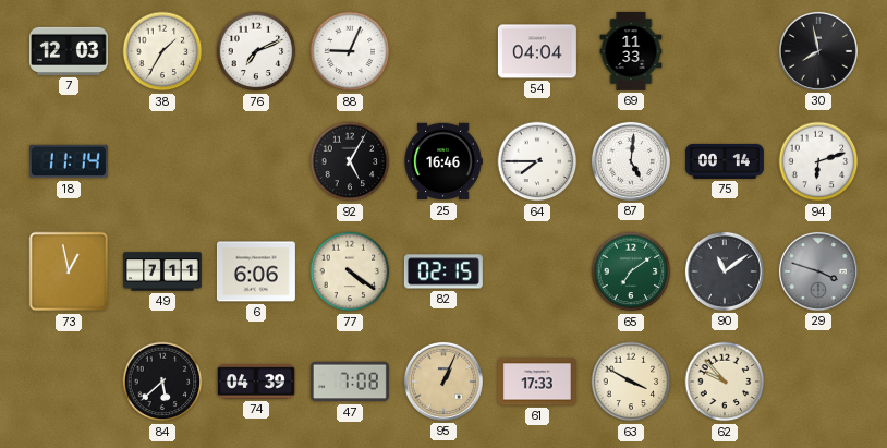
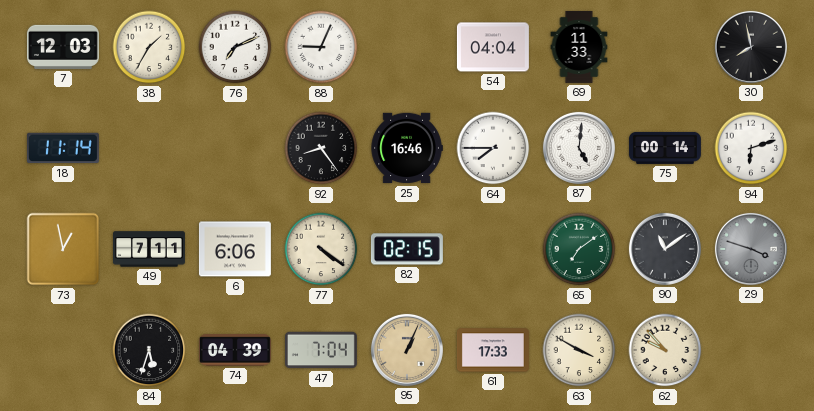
92: 5:05 -> 8:24
84: 5:38 -> 5:33
47: 7:08 -> 7:04
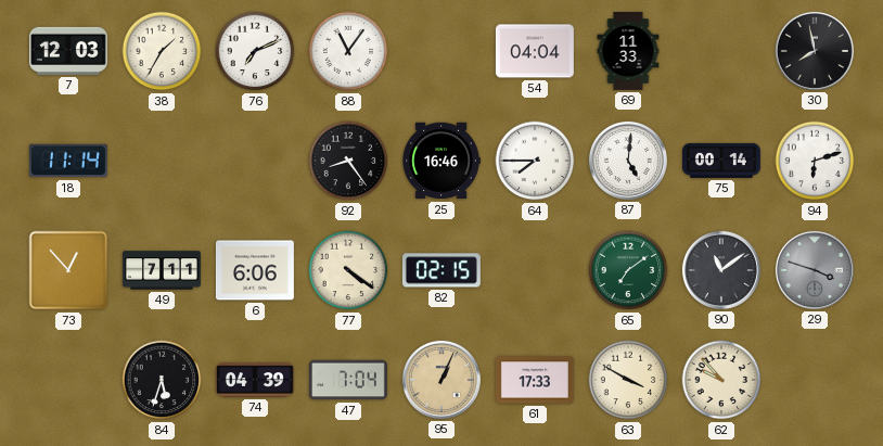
88: 9:04 -> 11:06
73: 12:58 -> 12:53
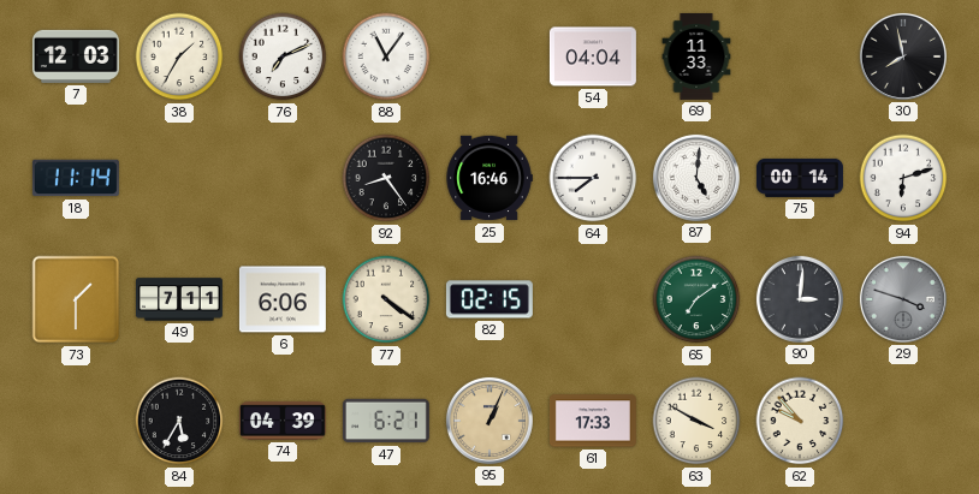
73: 12:53 -> 1:30
90: 11:09 -> 3:01
84: 5:33 -> 5:35
47: 7:04 -> 6:21
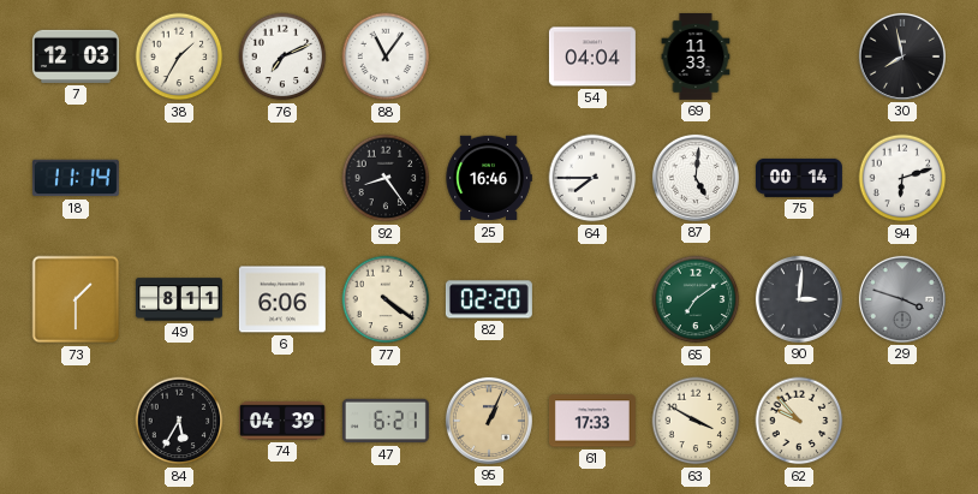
49: 7:11 -> 8:11
82: 02:15 -> 02:20
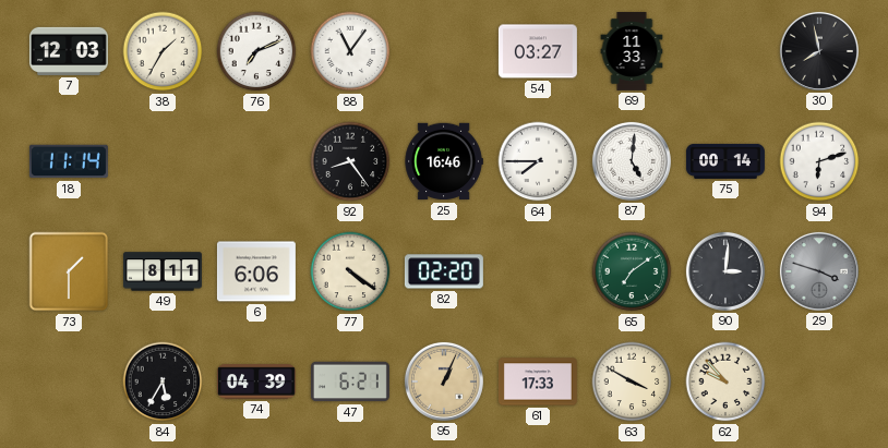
54: 04:04 -> 03:27
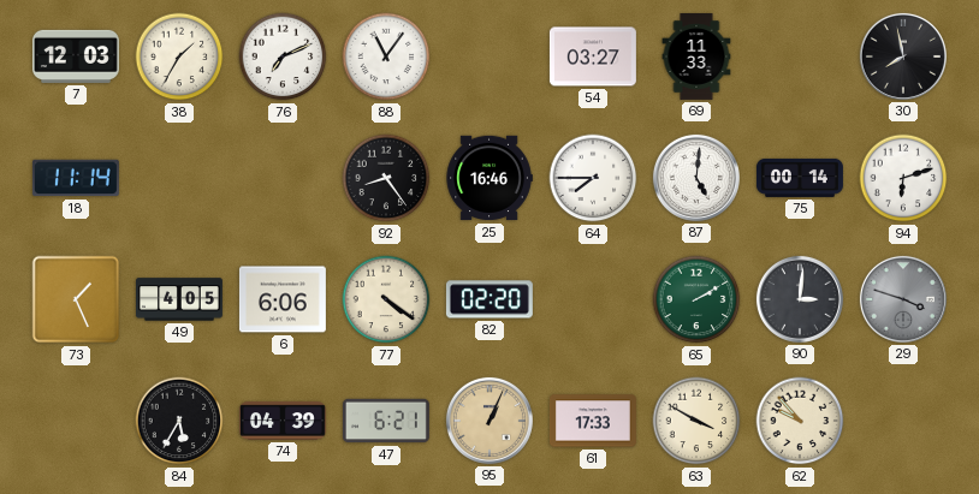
73: 1:30 -> 1:26
49: 8:11 -> 4:05
65: 7:09 -> 2:10
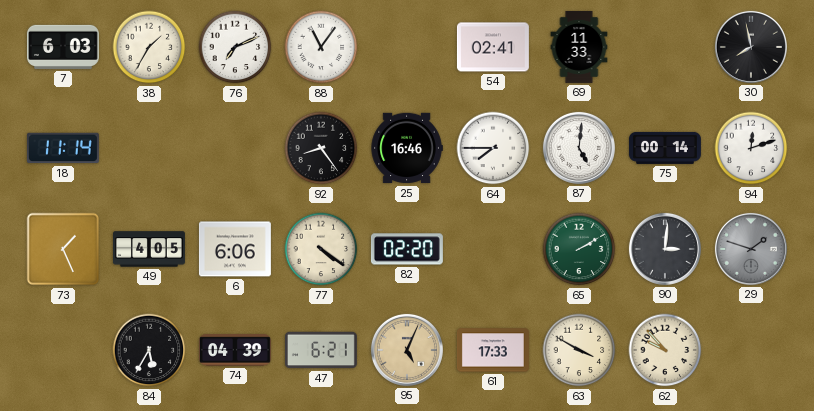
7: 12:03 -> 6:03
54: 03:27 -> 02:41
94: 6:12 -> 12:12
29: 3:48 -> 1:48
95: 1:04 -> 5:04
